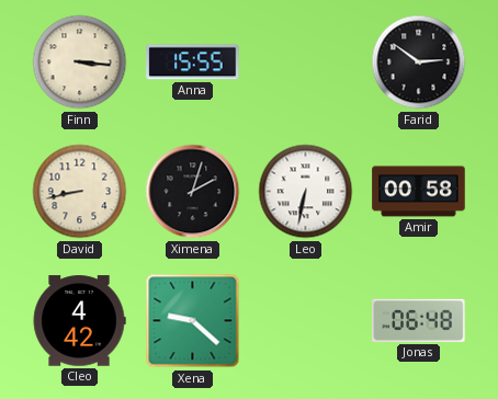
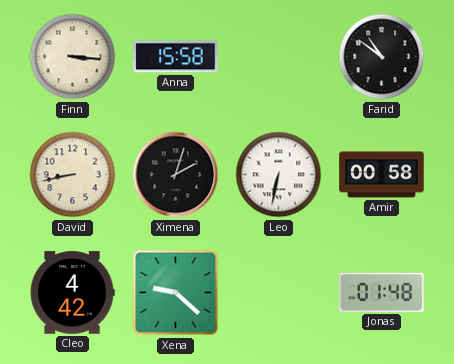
Anna: 15:55 -> 15:58
Farid: 2:51 -> 10:51
Jonas: 06:48 -> 01:48
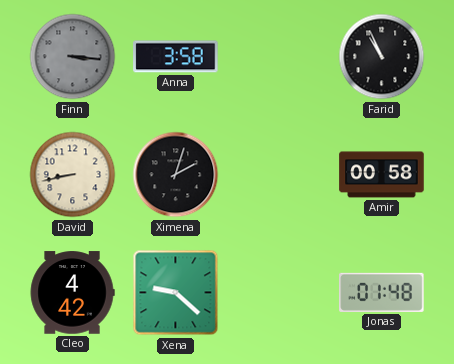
Finn dial: cream -> grey
Anna: 15:58 -> 3:58
Farid: 10:51 -> 10:56
Leo: 6:32 -> none
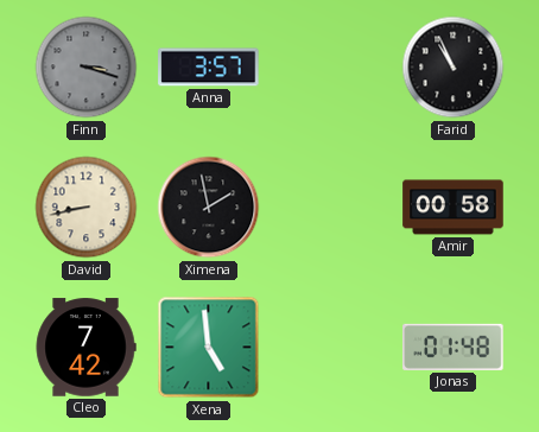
Finn: 3:16 -> 3:18
Anna: 3:58 -> 3:57
Ximena: 2:03 -> 1:58
Cleo: 4:42 -> 7:42
Xena: 9:22 -> 4:59
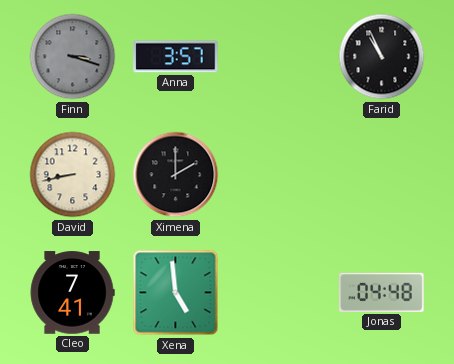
Ximena: 1:58 -> 2:00
Amir: 00:58 -> none
Cleo: 7:42 -> 7:41
Jonas: 01:48 -> 04:48
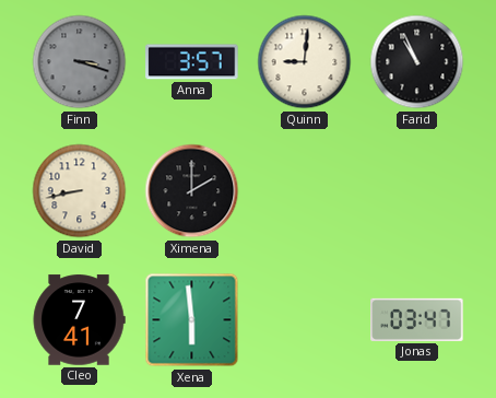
Quinn: none -> 9:01
Xena: 4:59 -> 5:59
Jonas: 04:48 -> 03:47
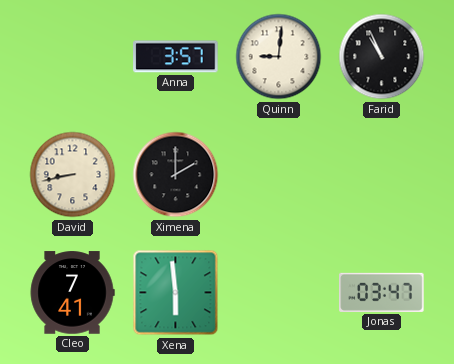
Finn: 3:18 -> none
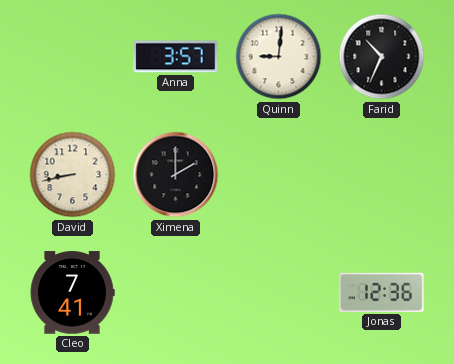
Farid: 10:56 -> 10:34
Xena: 5:59 -> none
Jonas: 03:47 -> 12:36
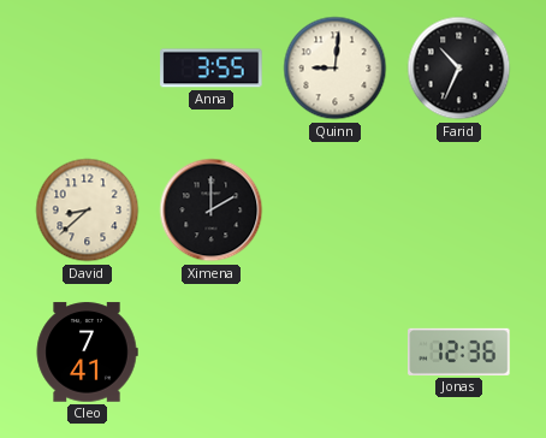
Anna: 3:57 -> 3:55
David: 8:43 -> 8:38
